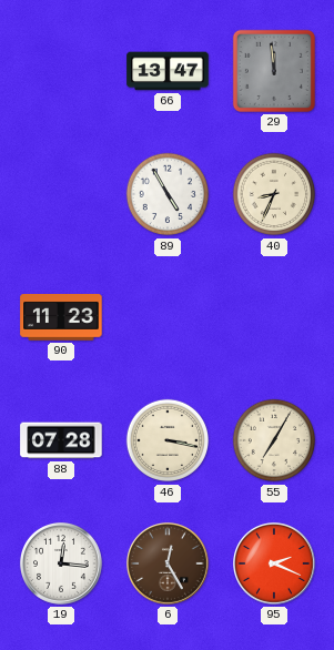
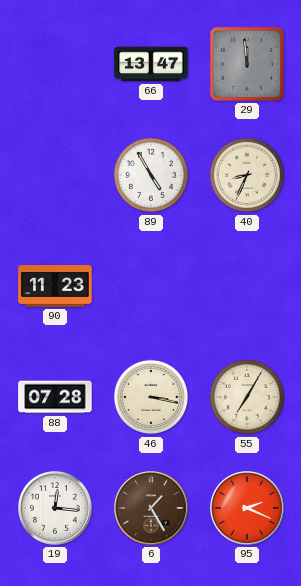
6: 12:25 -> 1:25
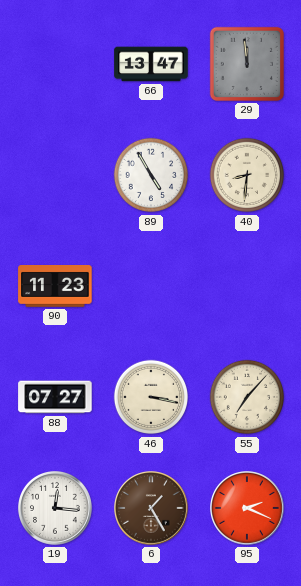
40: 8:34 -> 8:31
88: 07:28 -> 07:27
55: 7:05 -> 7:07
